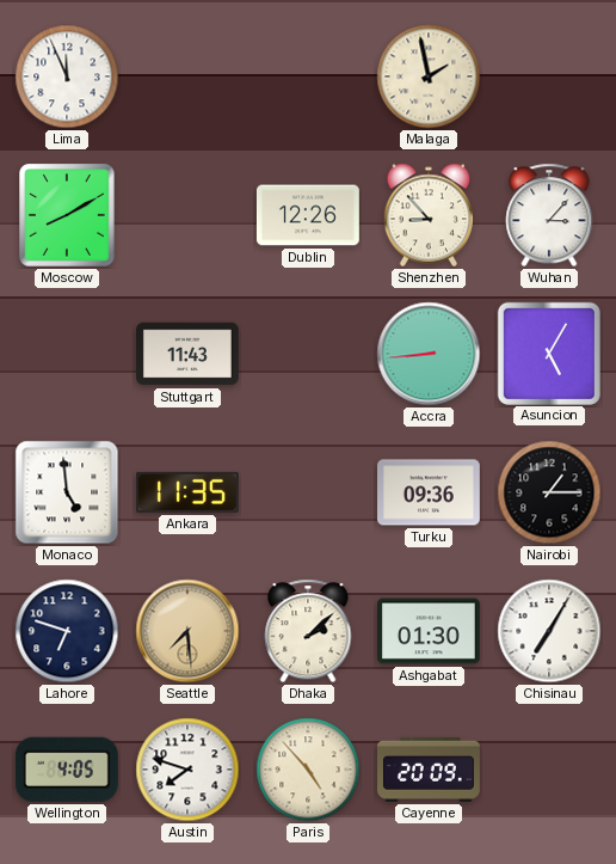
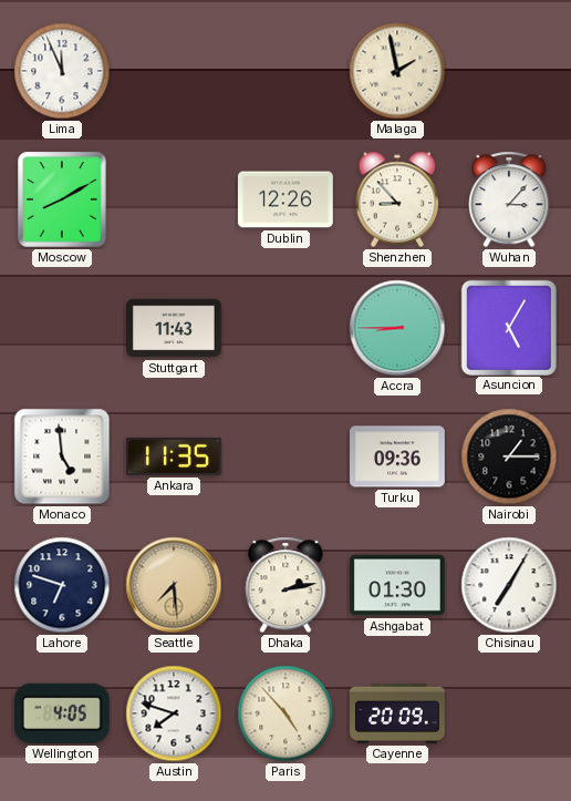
Accra: 8:44 -> 8:45
Dhaka: 2:08 -> 2:13
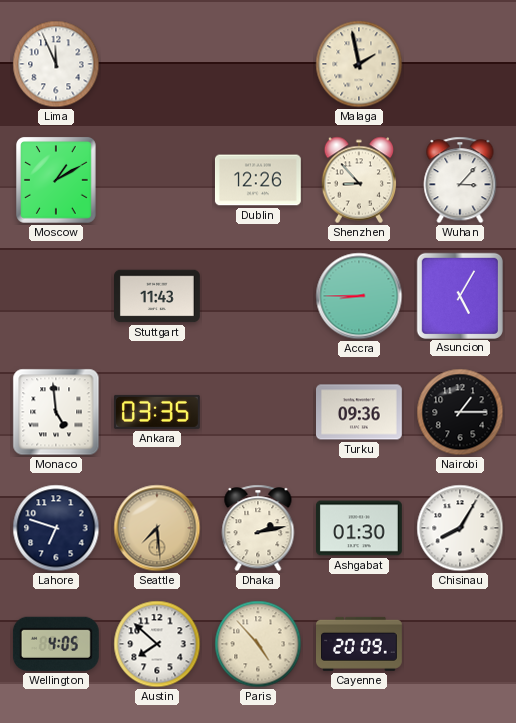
Moscow: 8:10 -> 1:10
Ankara: 11:35 -> 03:35
Chisinau: 7:05 -> 8:05
Austin: 7:48 -> 7:52
